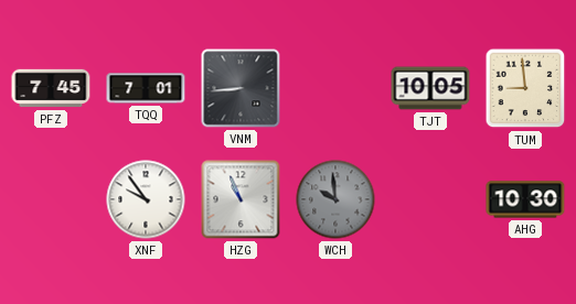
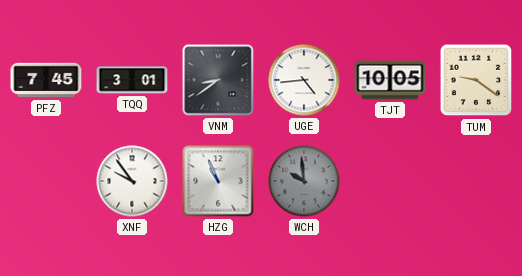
TQQ: 7:01 -> 3:01
VNM: 8:44 -> 8:39
UGE: none -> 4:44
TUM: 8:59 -> 9:21
AHG: 10:30 -> none
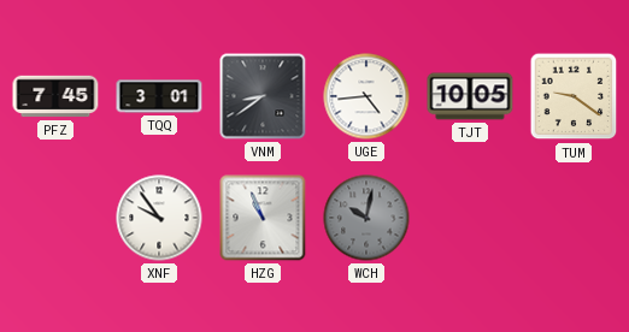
WCH: 9:59 -> 10:02
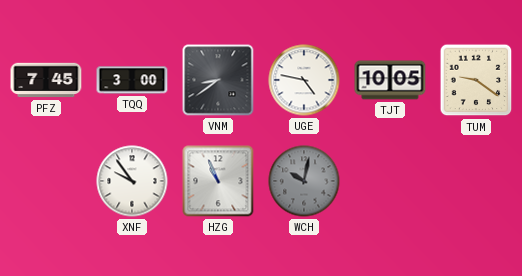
TQQ: 3:01 -> 3:00
UGE: 4:44 -> 4:47
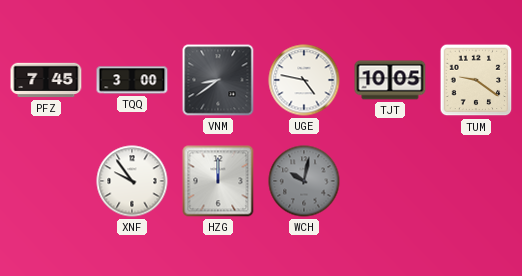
HZG: 10:56 -> 12:00
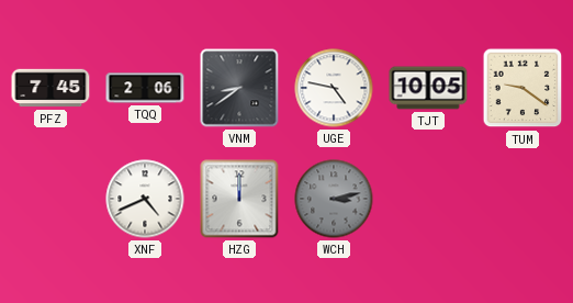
TQQ: 3:00 -> 2:06
XNF: 9:54 -> 4:41
WCH: 10:02 -> 3:13
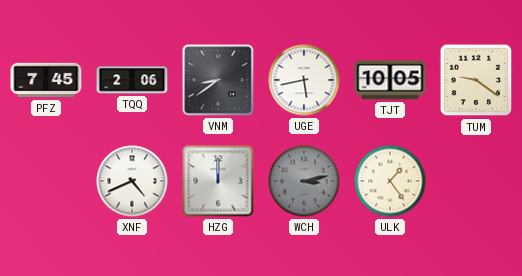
UGE: 4:47 -> 5:43
ULK: none -> 1:24
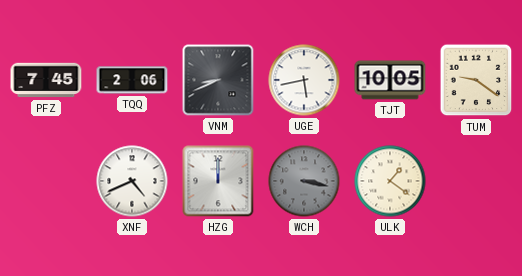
VNM: 8:39 -> 8:41
WCH: 3:13 -> 3:17
ULK: 1:24 -> 1:21
